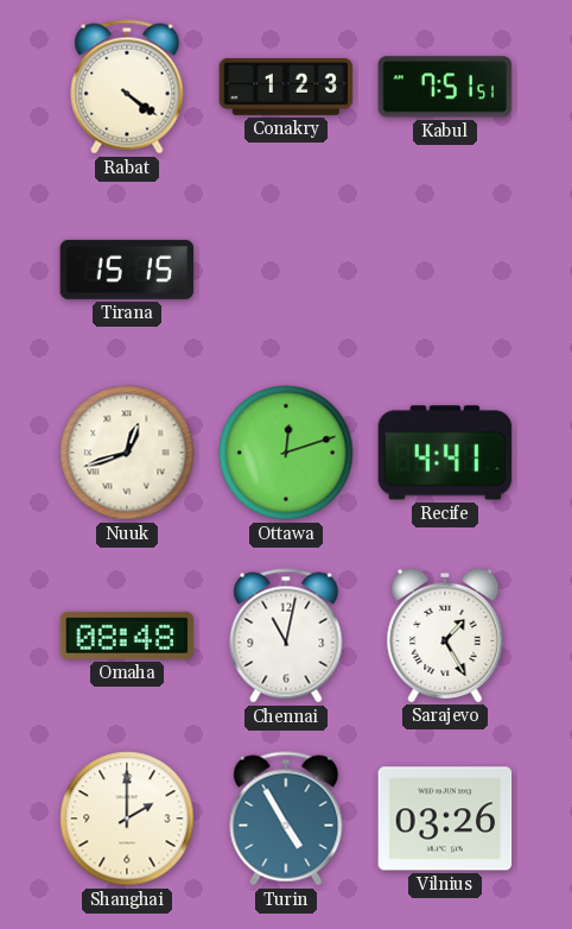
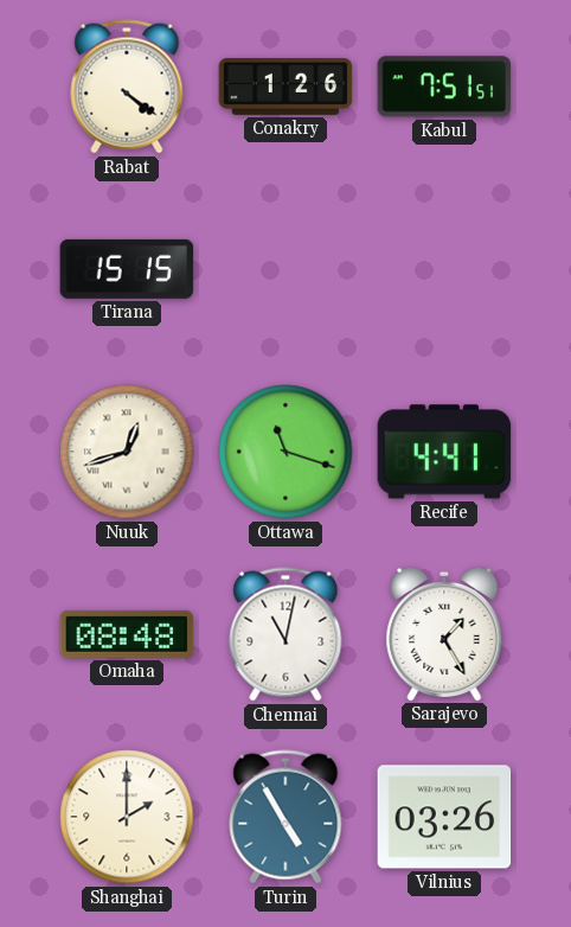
Conakry: 1:23 -> 1:26
Ottawa: 12:12 -> 11:18
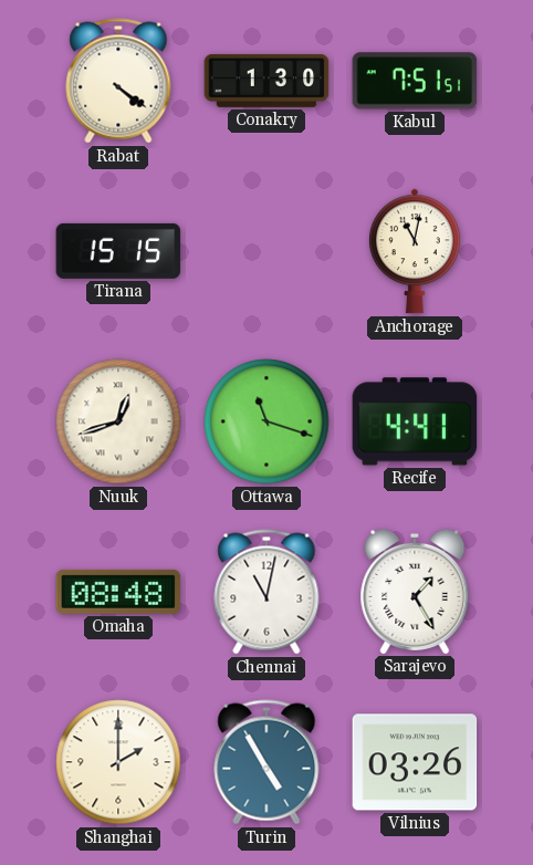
Conakry: 1:26 -> 1:30
Anchorage: none -> 11:02
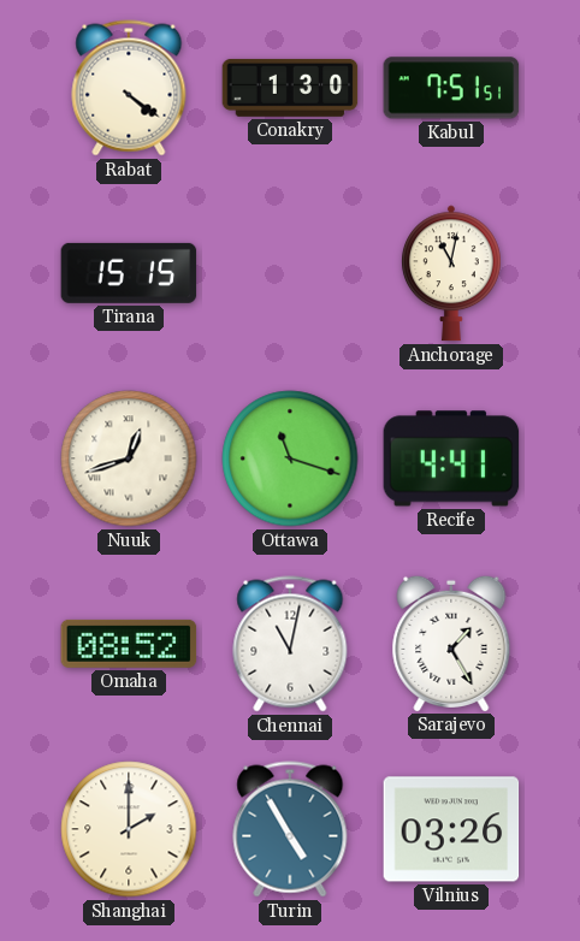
Omaha: 08:48 -> 08:52
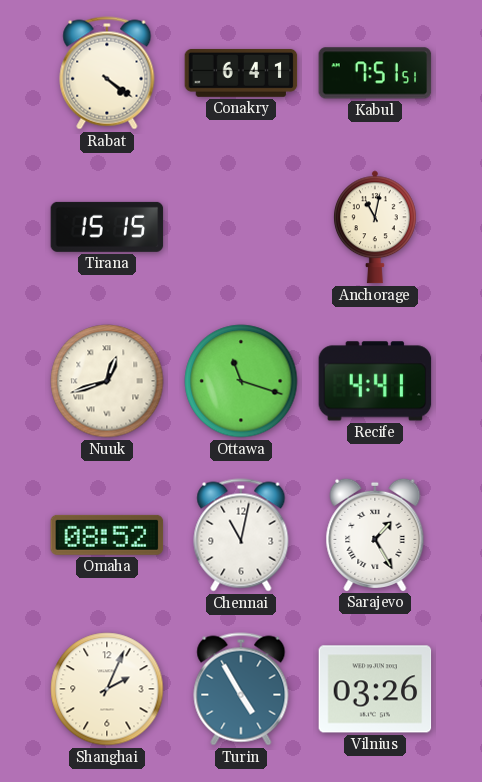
Conakry: 1:30 -> 6:41
Shanghai: 2:00 -> 2:04
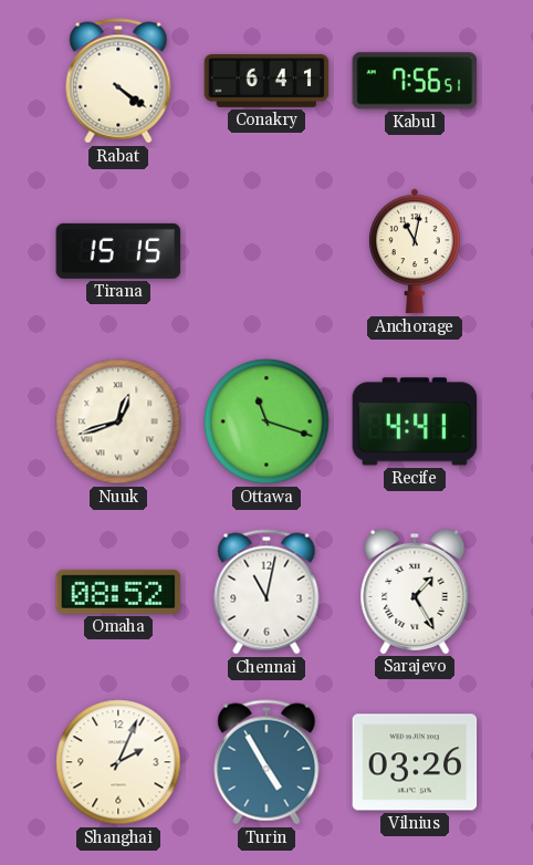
Kabul: 7:51 -> 7:56
